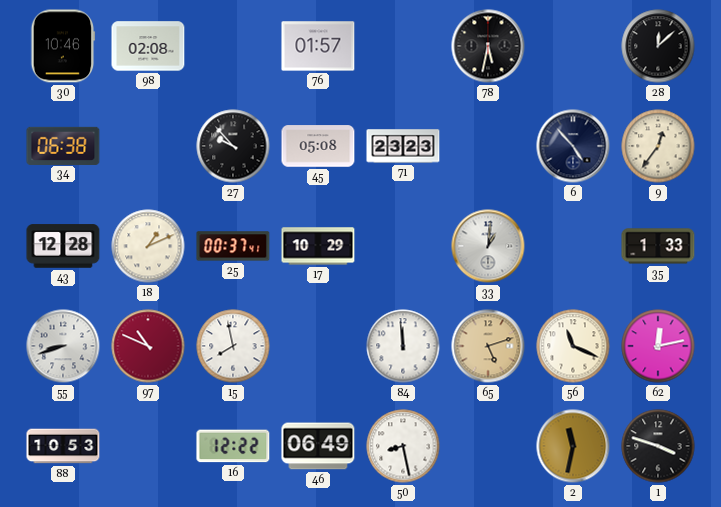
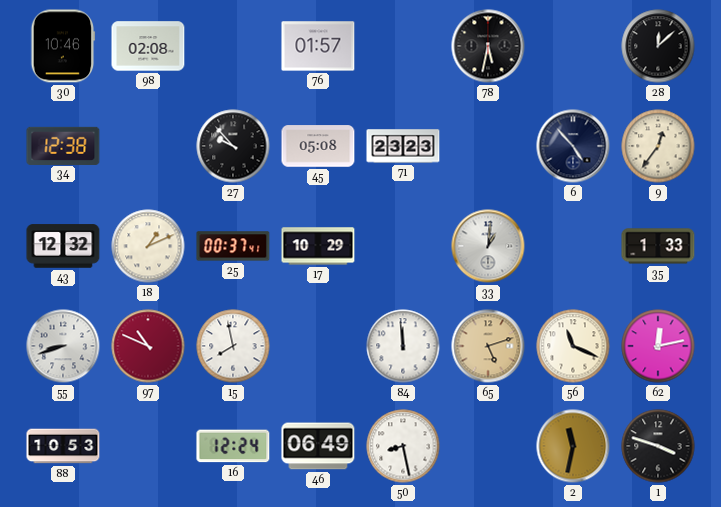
34: 06:38 -> 12:38
43: 12:28 -> 12:32
16: 12:22 -> 12:24
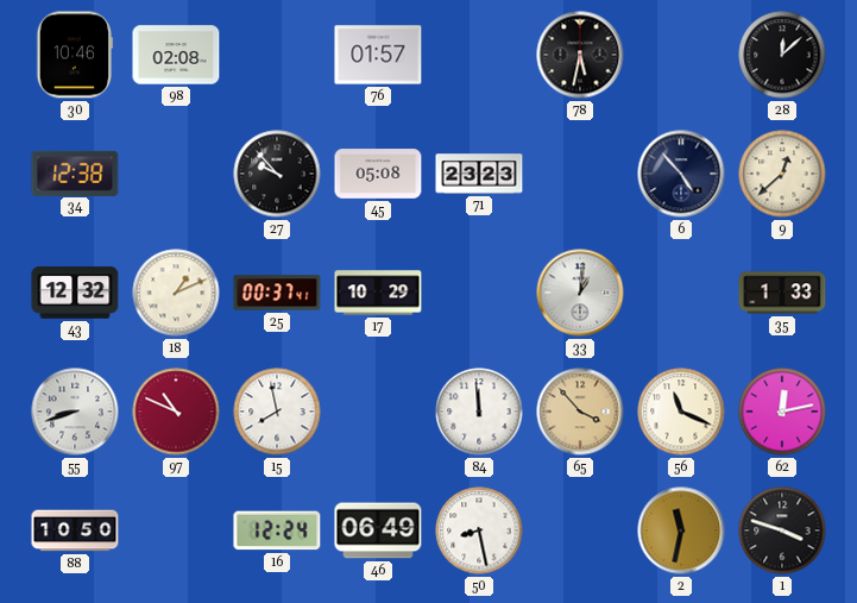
9: 12:36 -> 12:38
65: 5:12 -> 3:53
88: 10:53 -> 10:50
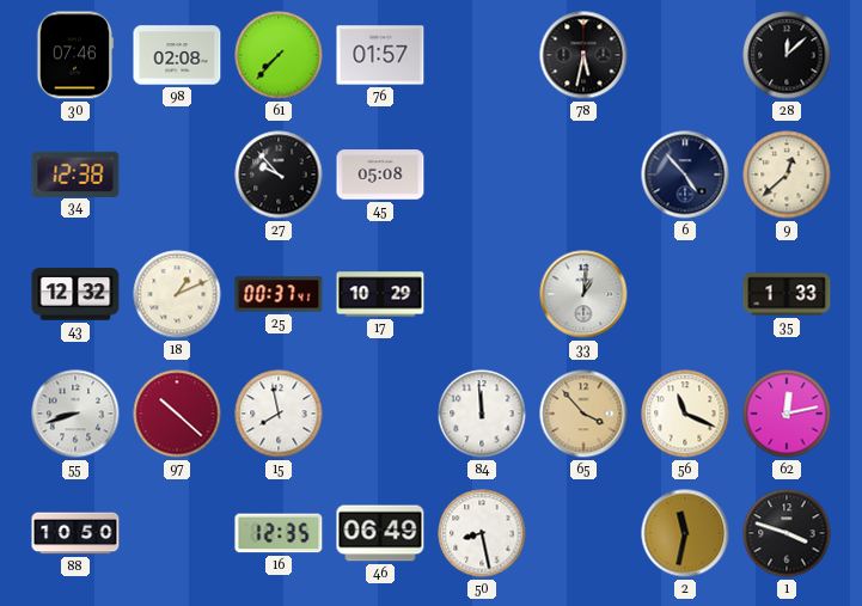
30: 10:46 -> 07:46
61: none -> 7:37
71: 23:23 -> none
97: 10:49 -> 10:22
16: 12:24 -> 12:35
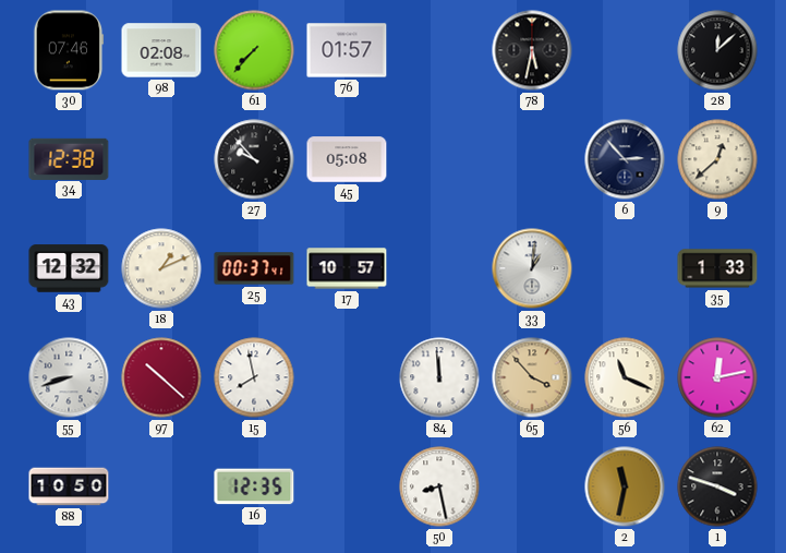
6: 4:53 -> 2:53
17: 10:29 -> 10:57
46: 06:49 -> none
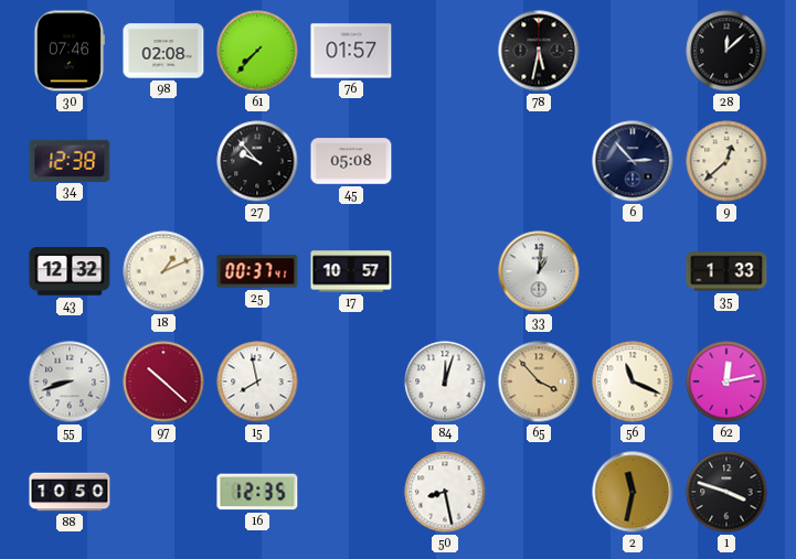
84: 11:59 -> 12:03
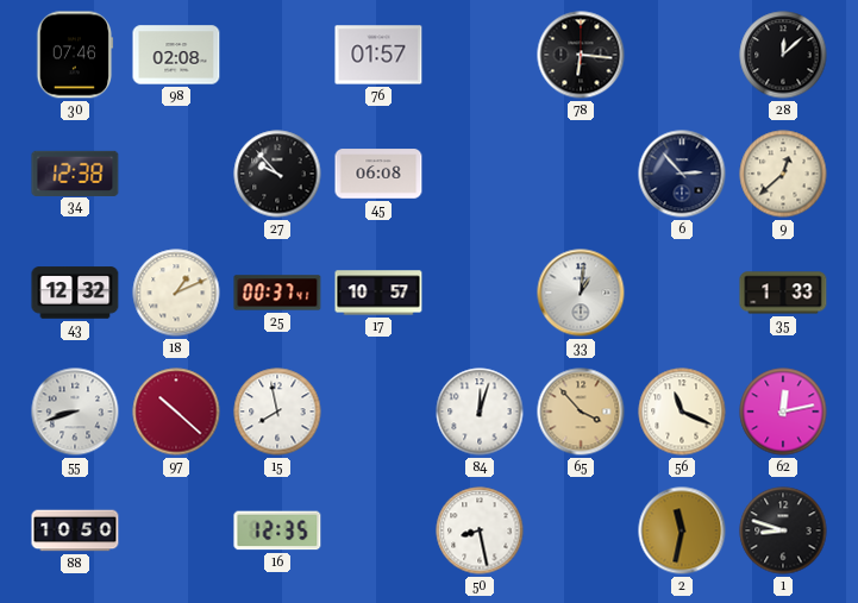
61: 7:37 -> none
78: 5:32 -> 6:16
45: 05:08 -> 06:08
1: 3:48 -> 8:48
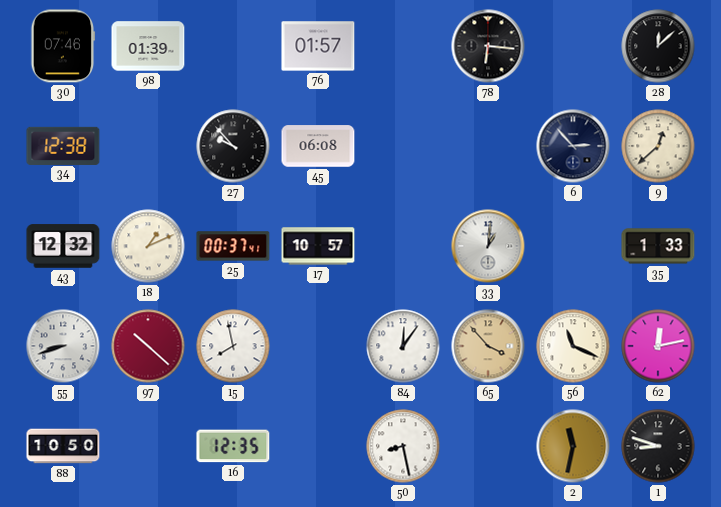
98: 02:08 -> 01:39
84: 12:03 -> 12:06
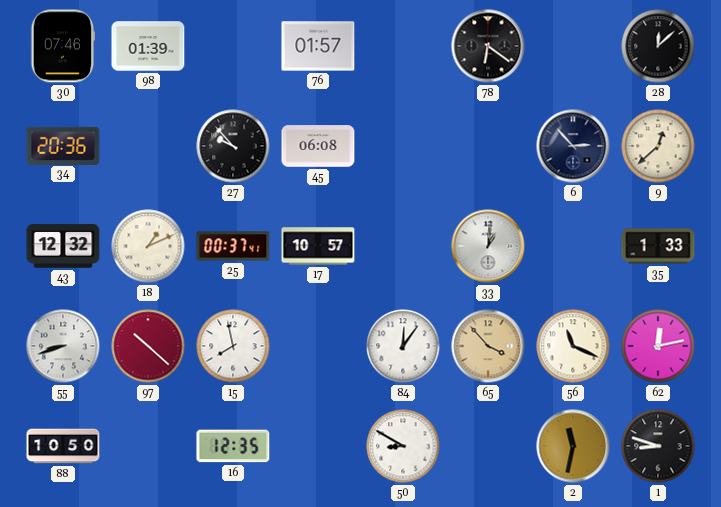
78: 6:16 -> 6:21
34: 12:38 -> 20:36
50: 8:28 -> 8:50
